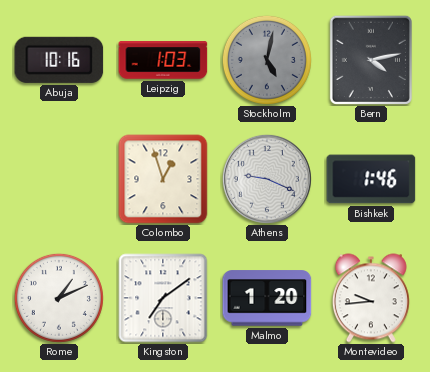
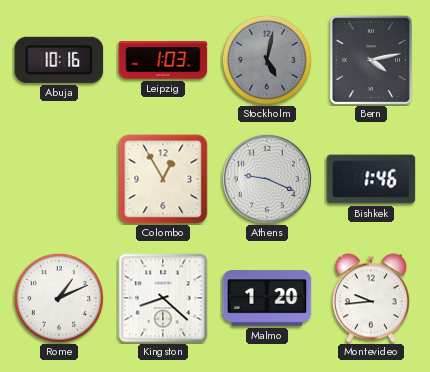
Colombo: 12:57 -> 12:55
Kingston: 7:09 -> 8:22
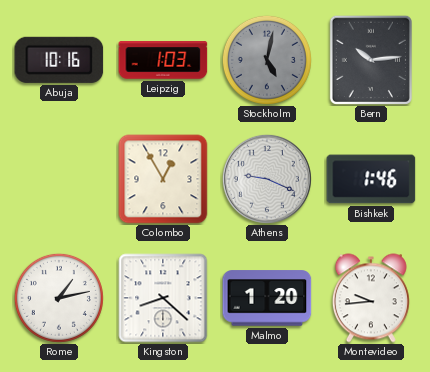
Bern: 4:13 -> 10:14
Rome: 1:11 -> 1:13
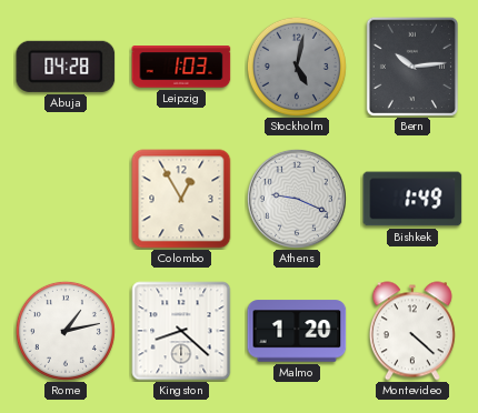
Abuja: 10:16 -> 04:28
Bishkek: 1:46 -> 1:49
Montevideo: 9:44 -> 4:22
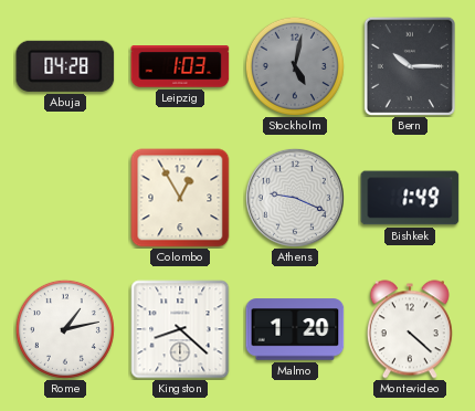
Bern: 10:14 -> 10:15
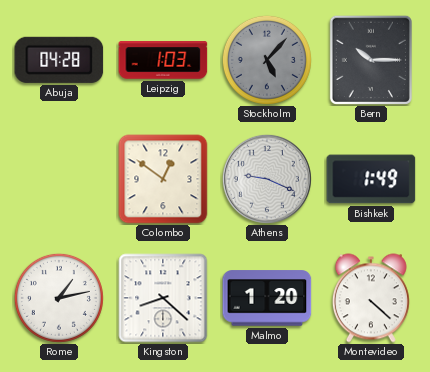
Stockholm: 5:02 -> 5:07
Colombo: 12:55 -> 12:51
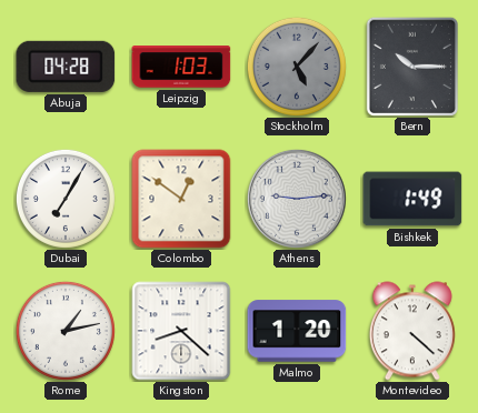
Dubai: none -> 7:05
Athens: 9:19 -> 9:14
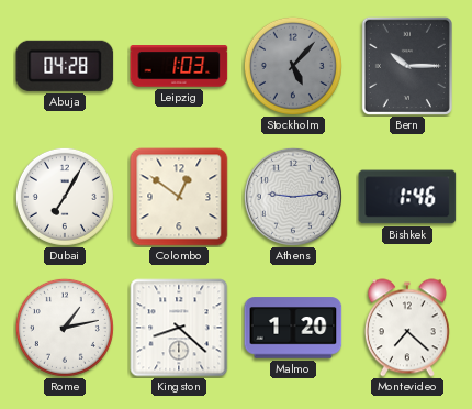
Bishkek: 1:49 -> 1:46
Montevideo: 4:22 -> 7:22
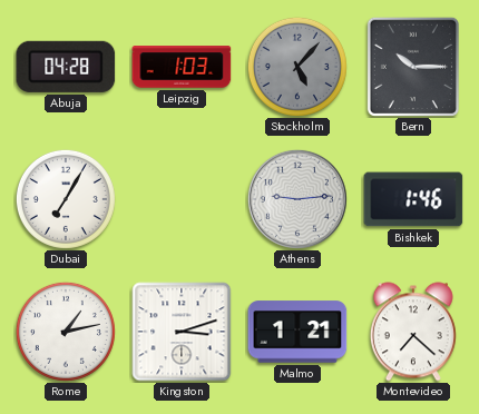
Colombo: 12:51 -> none
Kingston: 8:22 -> 3:12
Malmo: 1:20 -> 1:21
